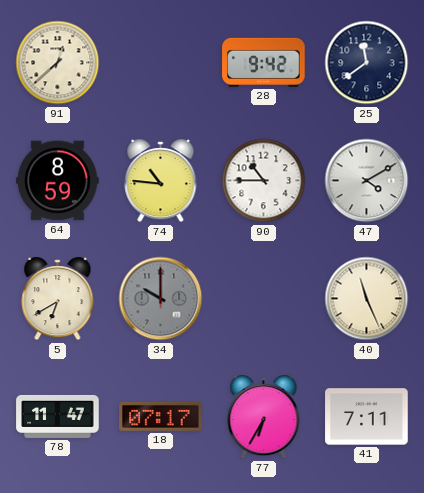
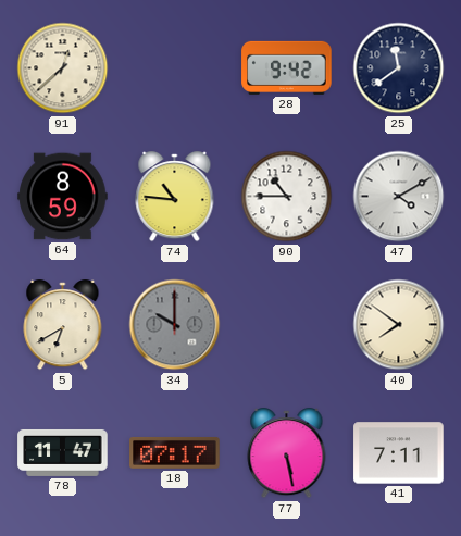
40: 11:26 -> 7:51
77: 6:35 -> 5:28
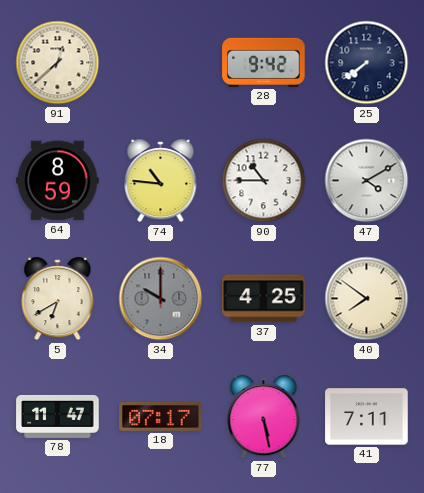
25: 11:39 -> 7:39
37: none -> 4:25
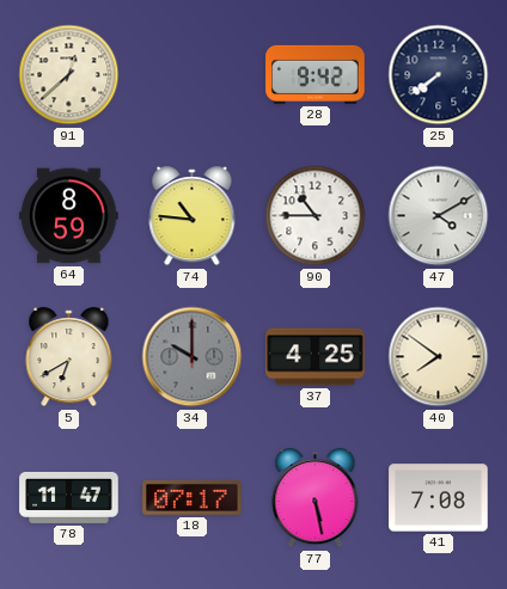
41: 7:11 -> 7:08
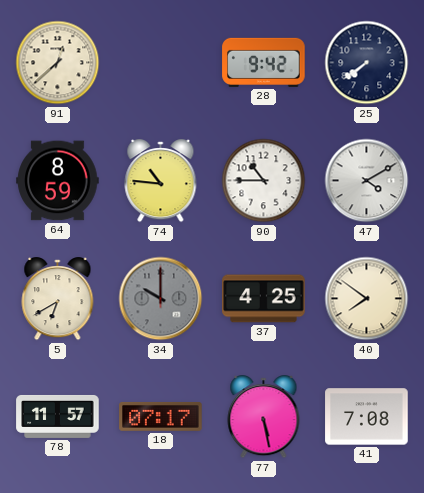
78: 11:47 -> 11:57
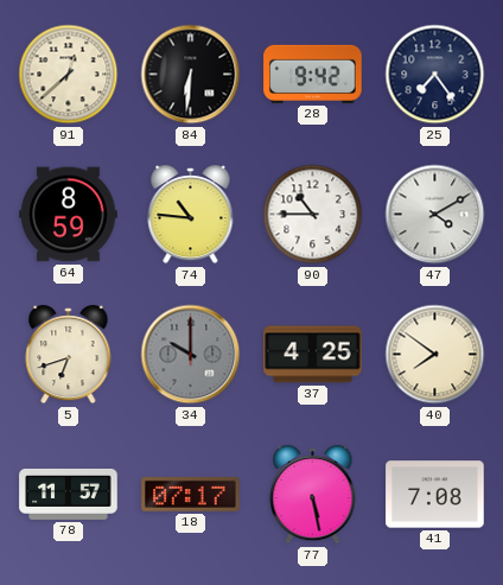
84: none -> 6:31
25: 7:39 -> 7:24
5: 6:40 -> 6:42
